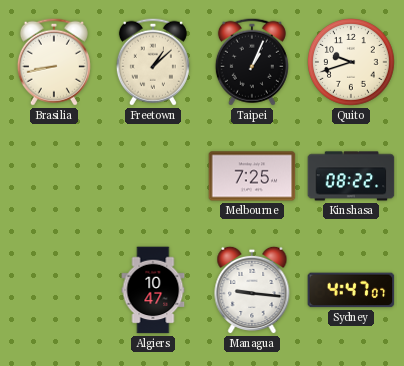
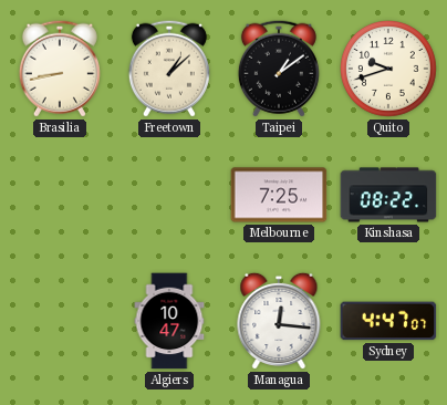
Taipei: 1:04 -> 1:09
Managua: 9:16 -> 12:16
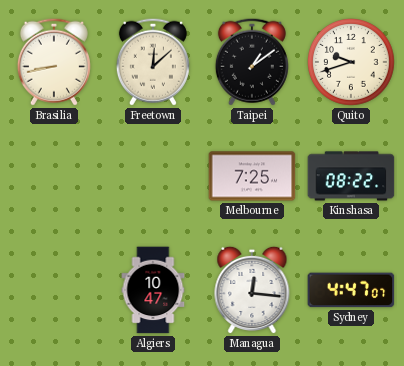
Freetown: 1:08 -> 12:08
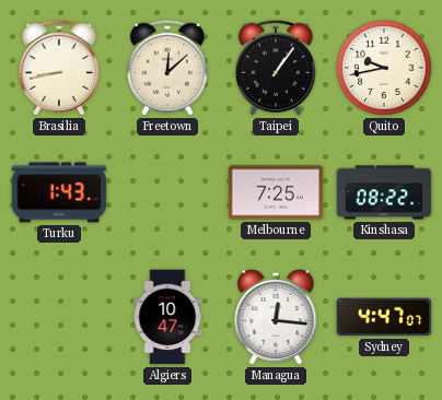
Taipei: 1:09 -> 1:06
Quito: 9:42 -> 9:43
Turku: none -> 1:43
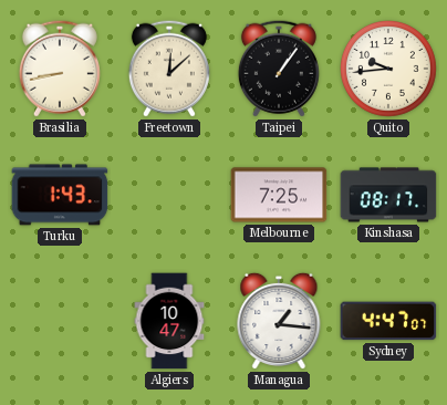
Quito: 9:43 -> 9:44
Kinshasa: 08:22 -> 08:17
Managua: 12:16 -> 1:16
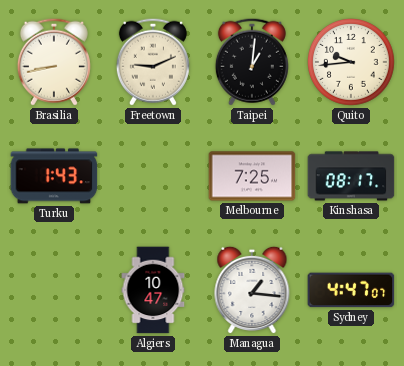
Freetown: 12:08 -> 9:11
Taipei: 1:06 -> 1:01
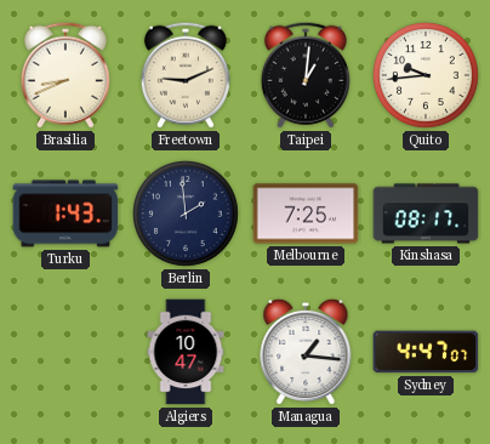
Brasilia: 8:43 -> 8:41
Berlin: none -> 1:59
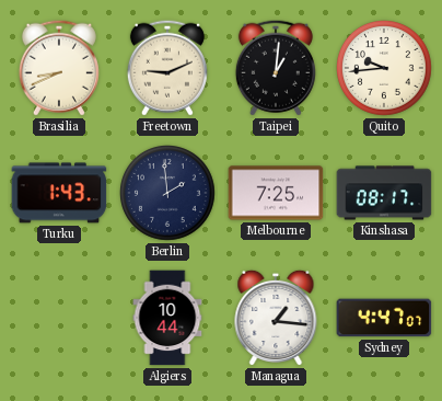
Algiers: 10:47 -> 10:44
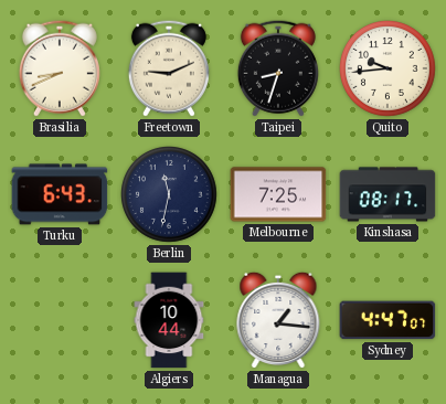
Taipei: 1:01 -> 8:33
Turku: 1:43 -> 6:43
Berlin: 1:59 -> 11:32
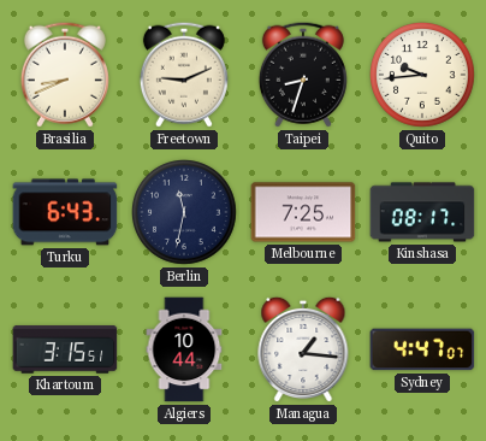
Khartoum: none -> 3:15
